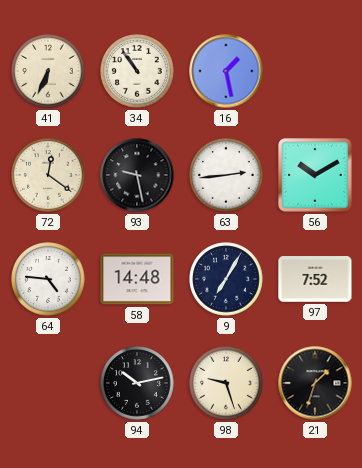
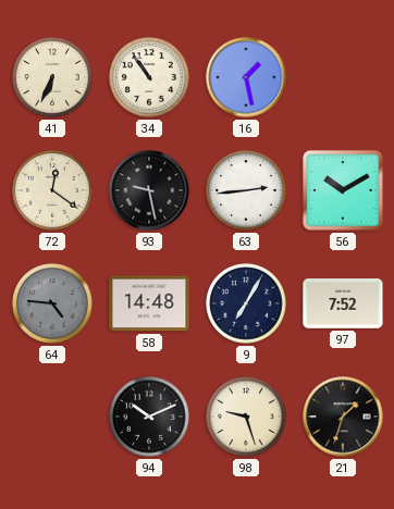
64 dial: white -> grey
94: 10:13 -> 10:11
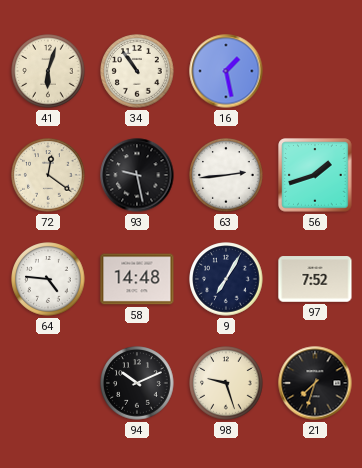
41: 6:34 -> 6:03
56: 10:10 -> 1:42
64 dial: grey -> white
21: 1:33 -> 7:33
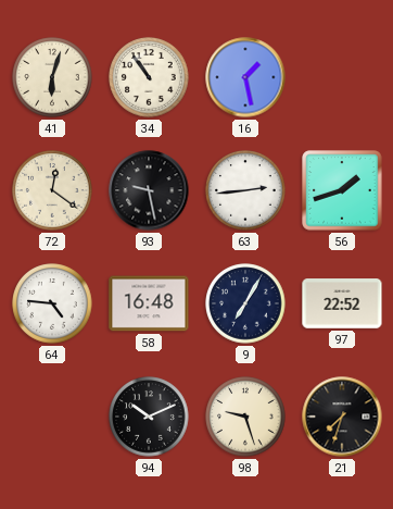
58: 14:48 -> 16:48
97: 7:52 -> 22:52
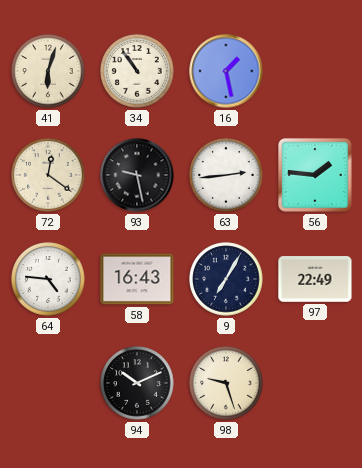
56: 1:42 -> 1:46
58: 16:48 -> 16:43
97: 22:52 -> 22:49
21: 7:33 -> none
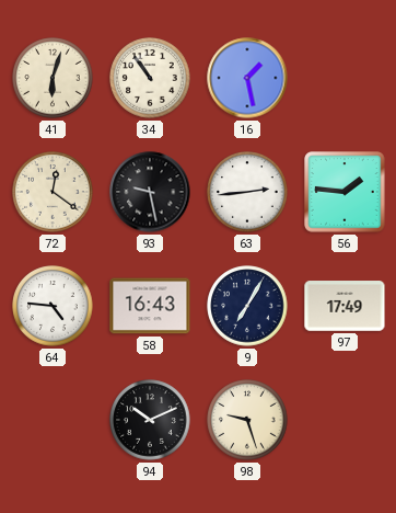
97: 22:49 -> 17:49
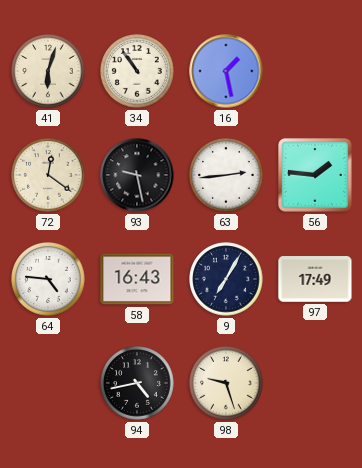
94: 10:11 -> 4:43
